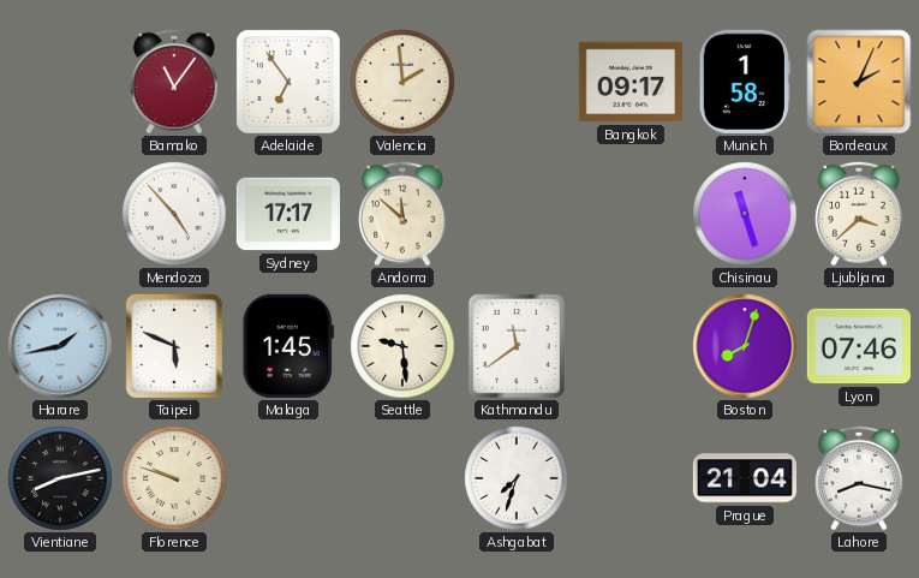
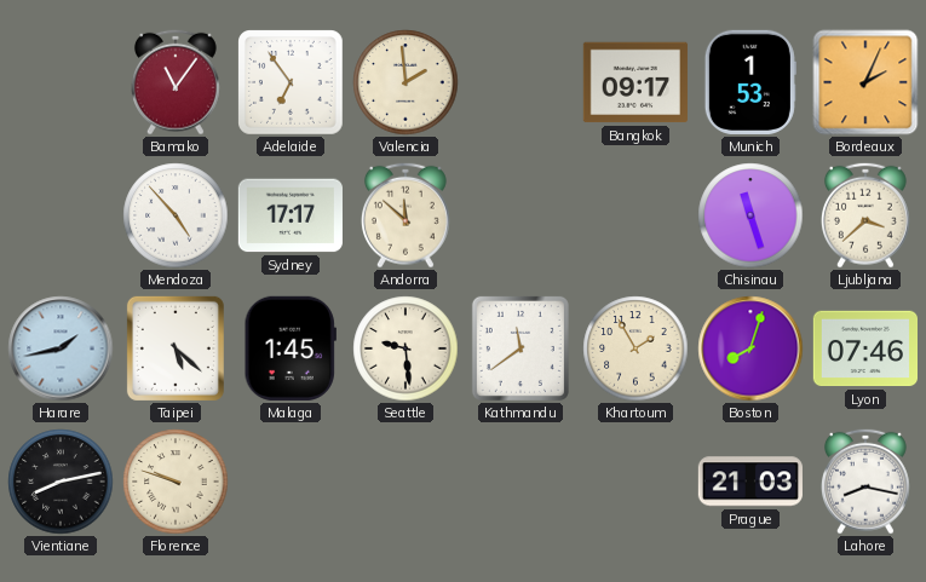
Munich: 1:58 -> 1:53
Taipei: 5:49 -> 5:22
Khartoum: none -> 1:55
Ashgabat: 7:33 -> none
Prague: 21:04 -> 21:03
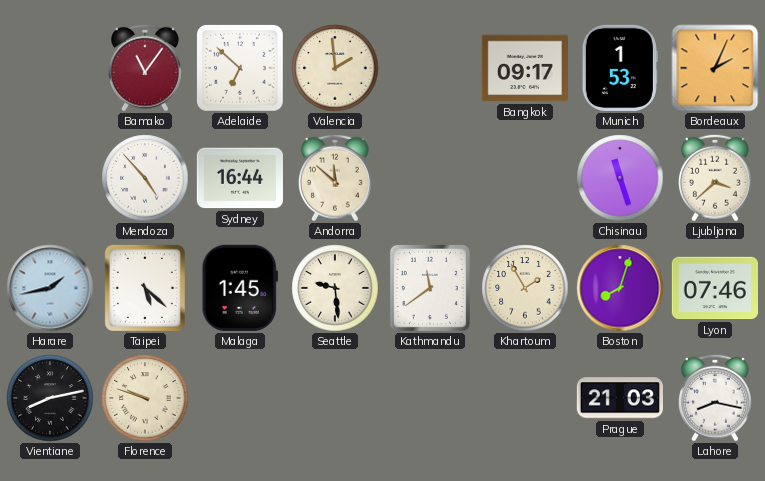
Adelaide: 6:54 -> 6:52
Sydney: 17:17 -> 16:44
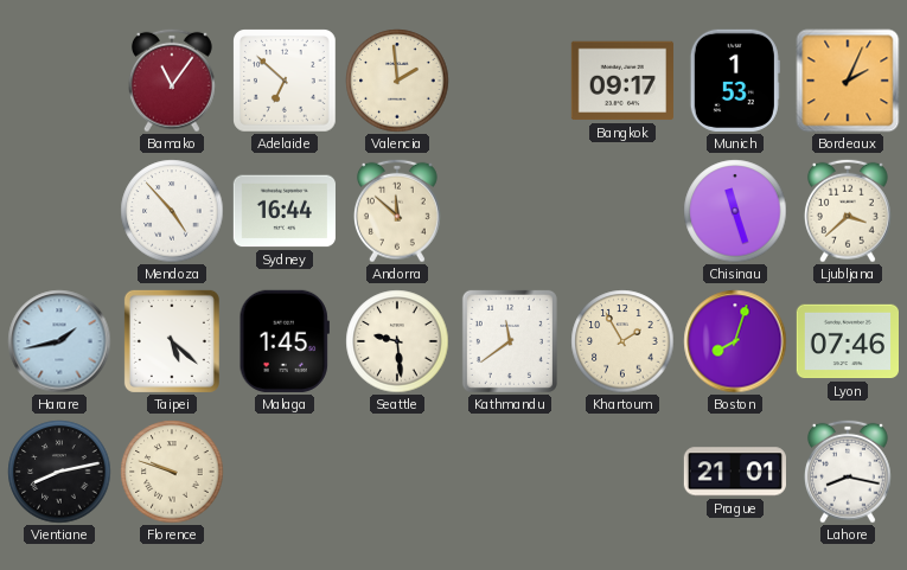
Prague: 21:03 -> 21:01
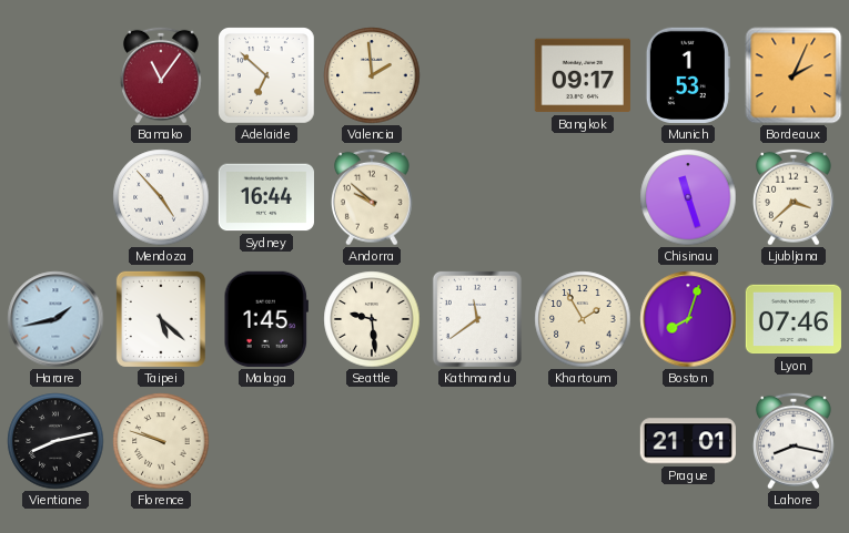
Andorra: 11:52 -> 9:52
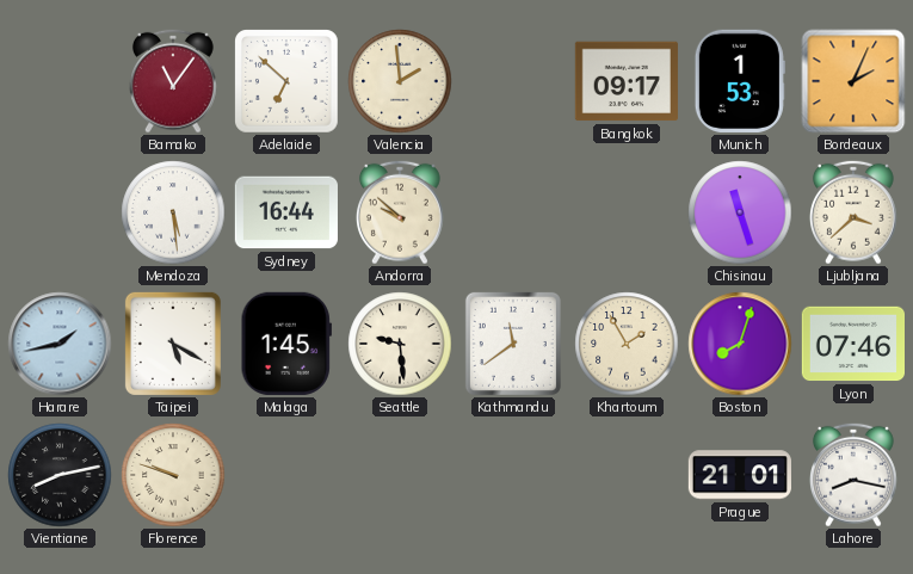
Mendoza: 4:53 -> 5:29
Taipei: 5:22 -> 5:20
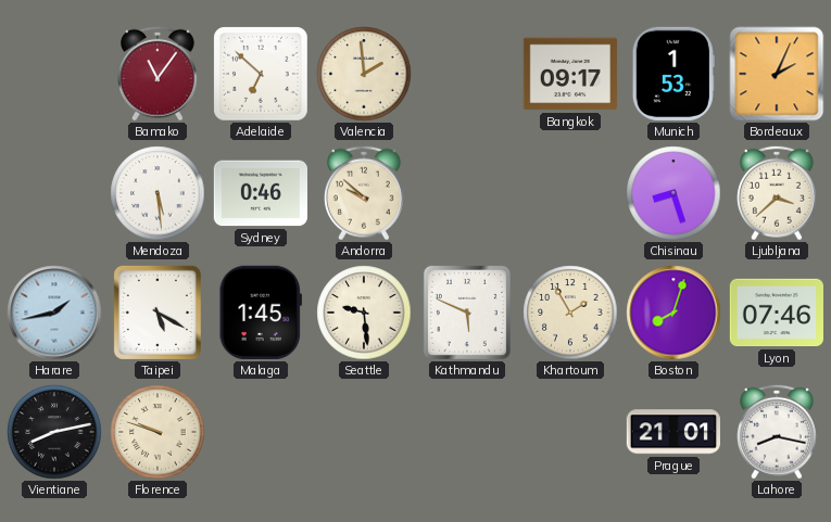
Sydney: 16:44 -> 0:46
Chisinau: 11:27 -> 8:27
Kathmandu: 11:39 -> 5:49
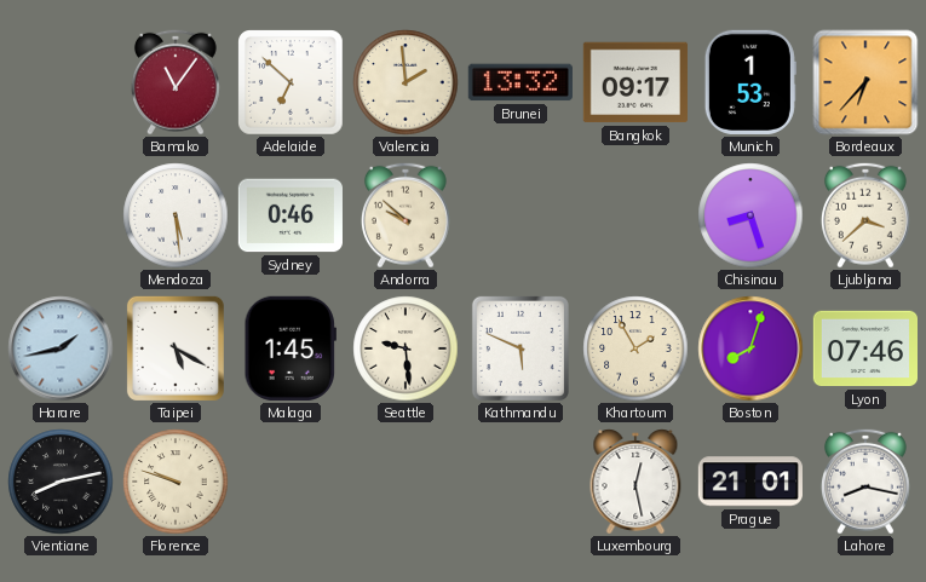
Brunei: none -> 13:32
Bordeaux: 2:04 -> 6:37
Luxembourg: none -> 12:28
